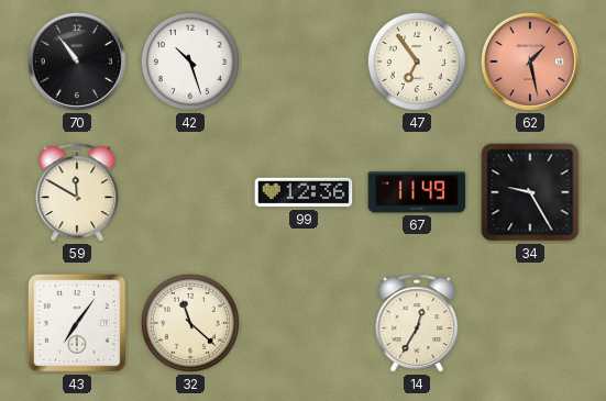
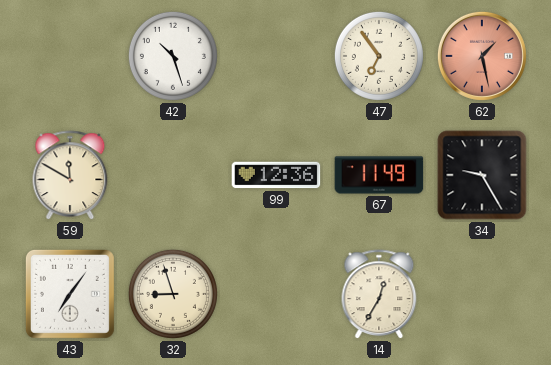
70: 10:54 -> none
32: 11:22 -> 8:57
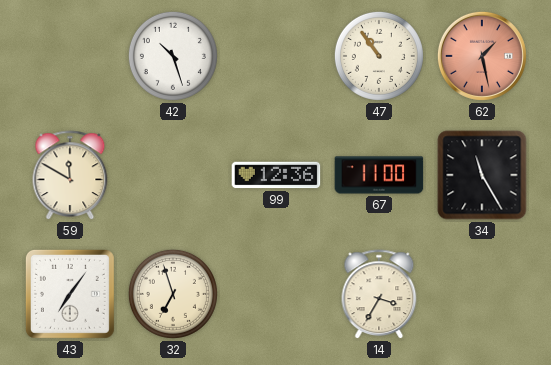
47: 6:54 -> 10:54
67: 11:49 -> 11:00
34: 9:25 -> 11:25
32: 8:57 -> 6:57
14: 12:35 -> 3:35
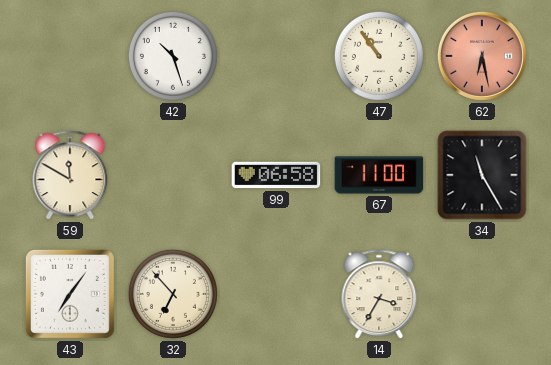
62: 1:28 -> 6:28
99: 12:36 -> 06:58
32: 6:57 -> 6:53
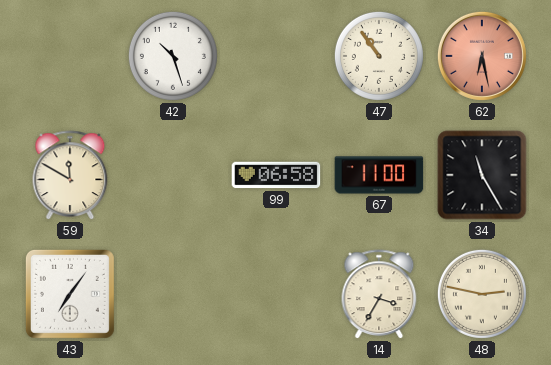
32: 6:53 -> none
48: none -> 2:47
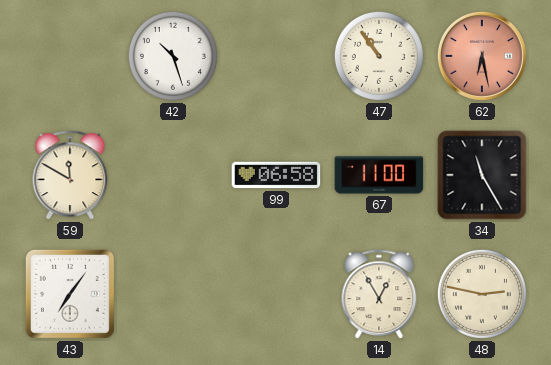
14: 3:35 -> 12:55
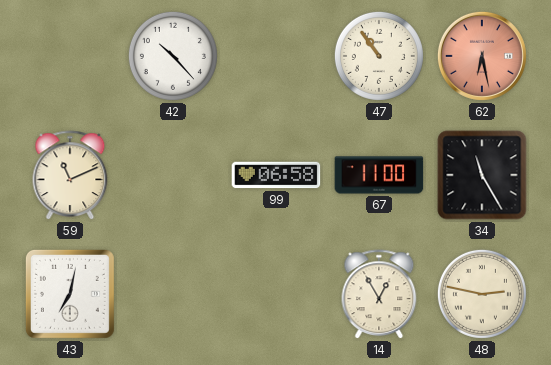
42: 10:27 -> 10:23
59: 11:50 -> 11:11
43: 7:06 -> 7:02
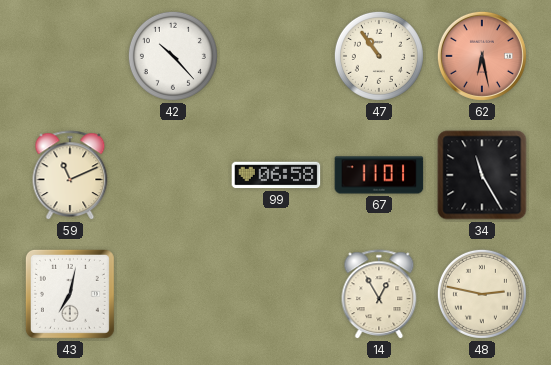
67: 11:00 -> 11:01
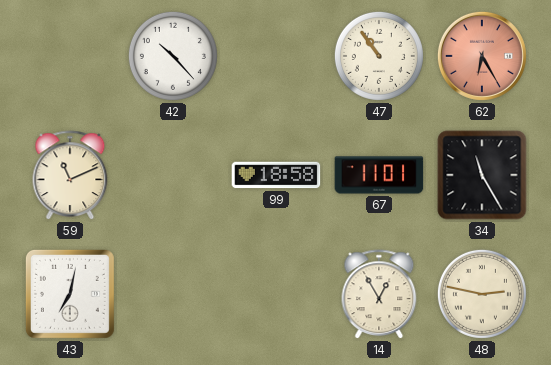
62: 6:28 -> 6:25
99: 06:58 -> 18:58
